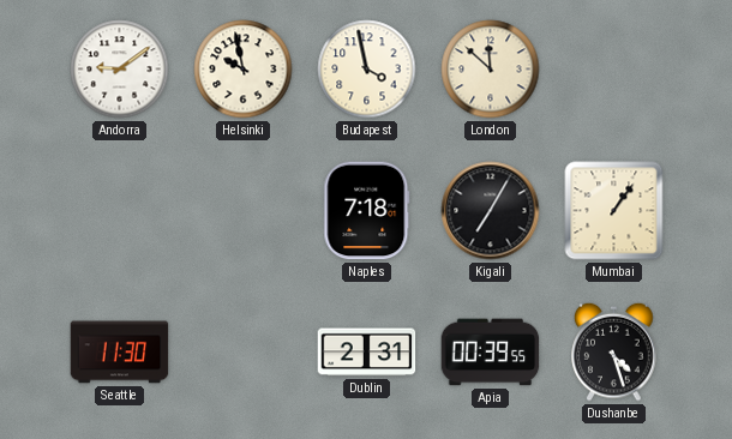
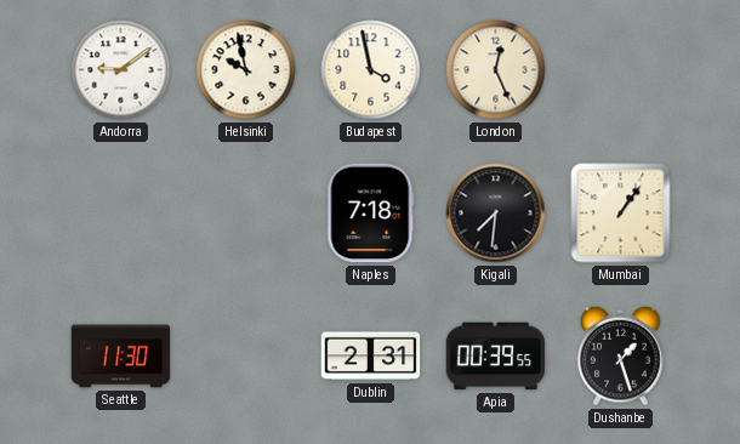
London: 11:52 -> 12:26
Kigali: 7:05 -> 7:31
Dushanbe: 4:27 -> 1:27
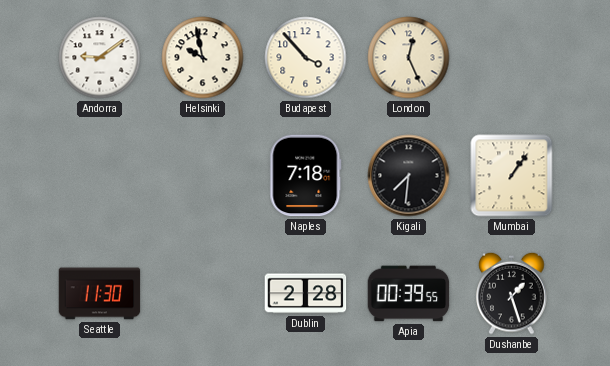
Budapest: 3:58 -> 3:53
Dublin: 2:31 -> 2:28
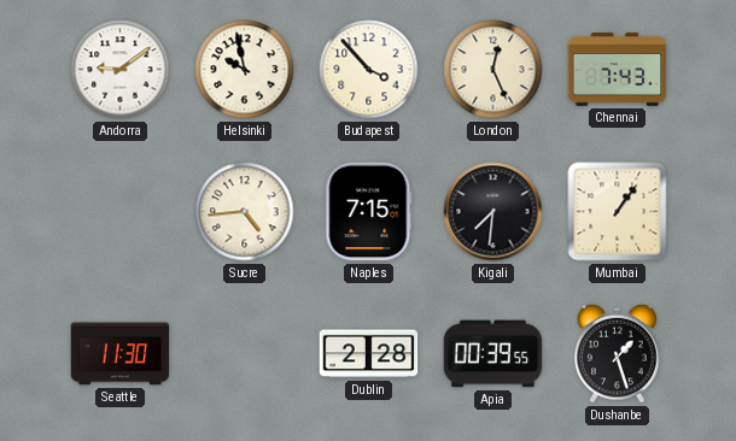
Chennai: none -> 7:43
Sucre: none -> 4:44
Naples: 7:18 -> 7:15
